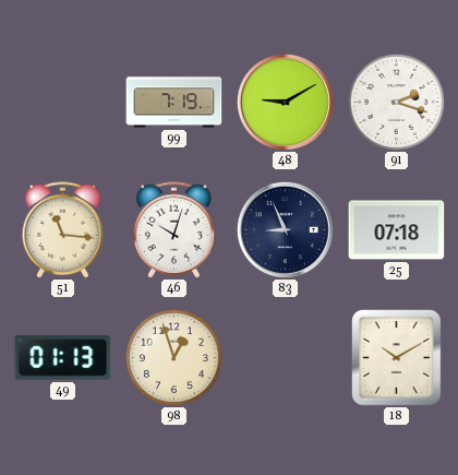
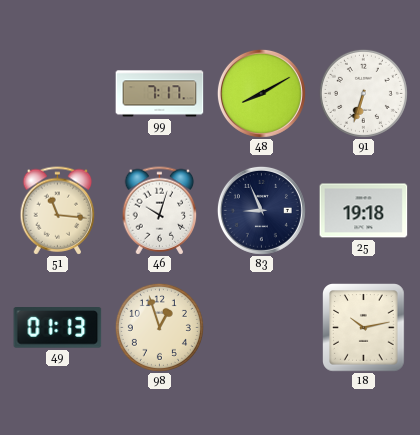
99: 7:19 -> 7:17
48: 9:10 -> 8:10
91: 2:18 -> 6:33
25: 07:18 -> 19:18
18: 10:10 -> 10:13
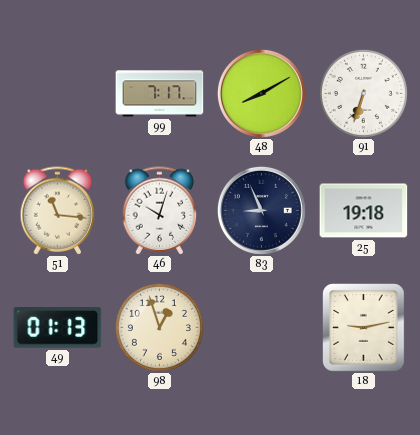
18: 10:13 -> 9:13
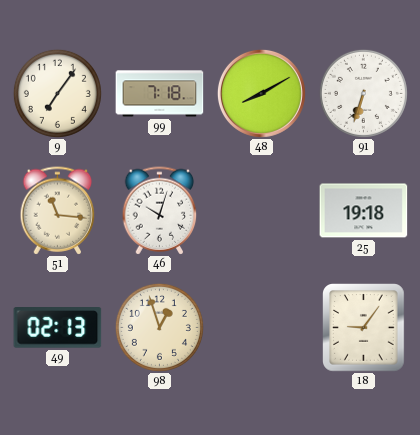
9: none -> 7:06
99: 7:17 -> 7:18
83: 8:56 -> none
49: 01:13 -> 02:13
18: 9:13 -> 9:06
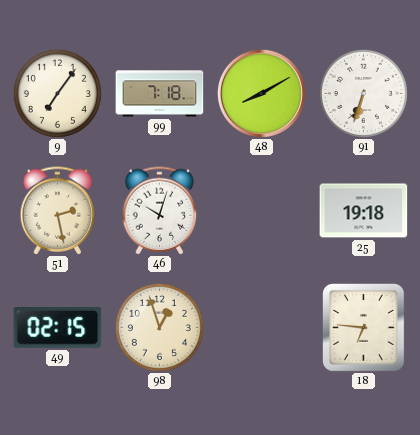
51: 11:16 -> 2:28
49: 02:13 -> 02:15
18: 9:06 -> 6:46
